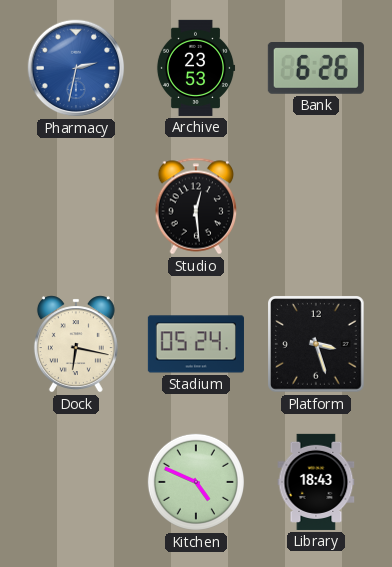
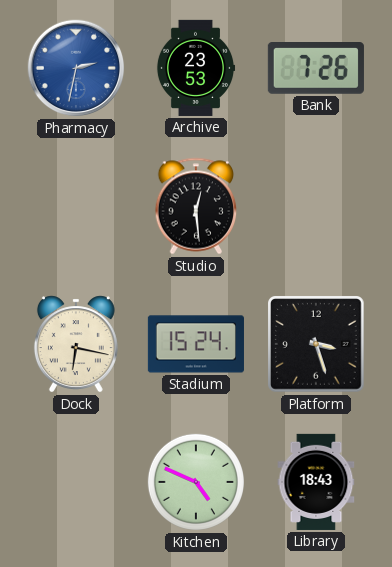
Bank: 6:26 -> 7:26
Stadium: 05:24 -> 15:24
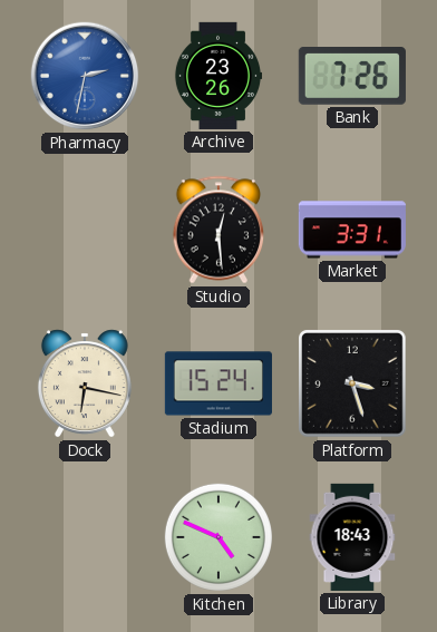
Archive: 23:53 -> 23:26
Market: none -> 3:31
